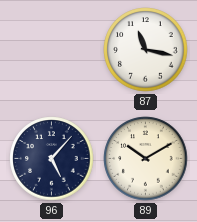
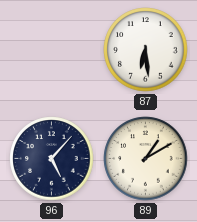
87: 11:17 -> 6:29
89: 10:10 -> 1:10
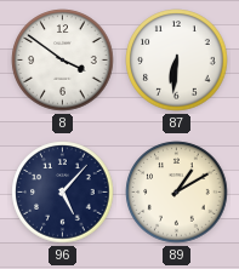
8: none -> 3:51
87: 6:29 -> 6:31
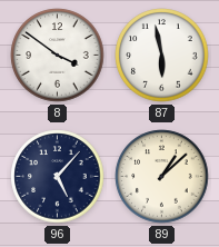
87: 6:31 -> 5:58
89: 1:10 -> 1:08
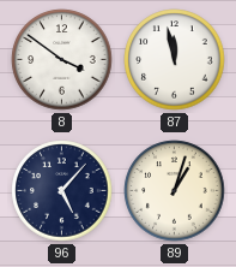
87: 5:58 -> 11:58
89: 1:08 -> 1:03
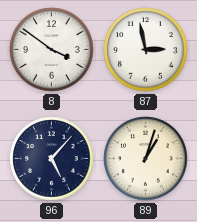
87: 11:58 -> 2:58
